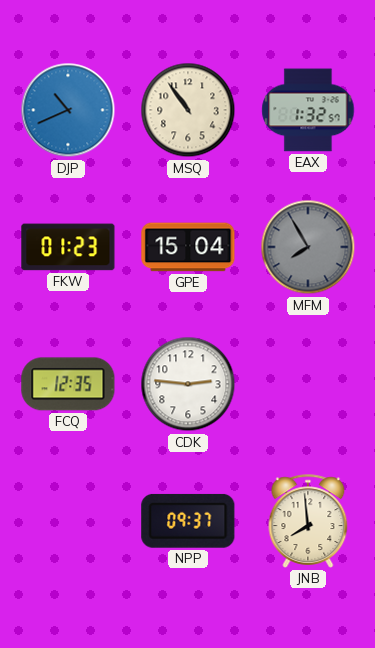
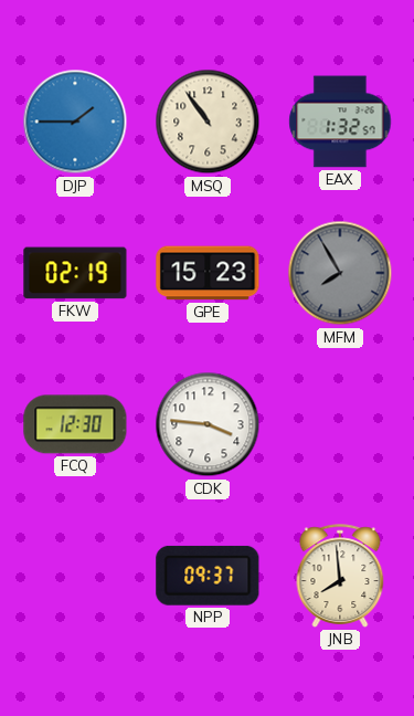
DJP: 10:41 -> 1:45
FKW: 01:23 -> 02:19
GPE: 15:04 -> 15:23
FCQ: 12:35 -> 12:30
CDK: 2:46 -> 3:46
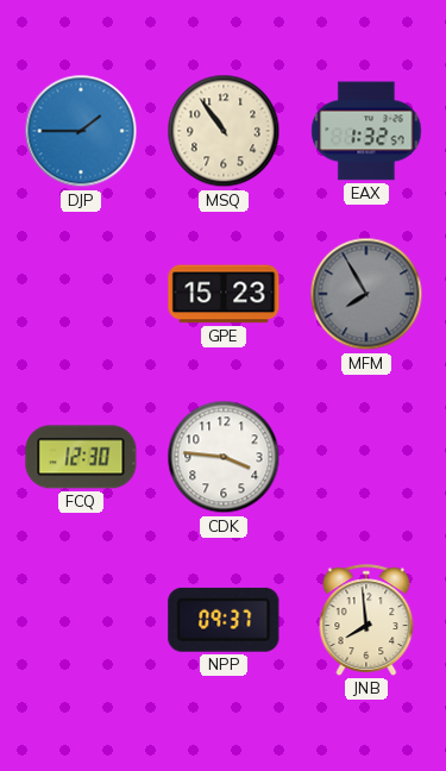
FKW: 02:19 -> none
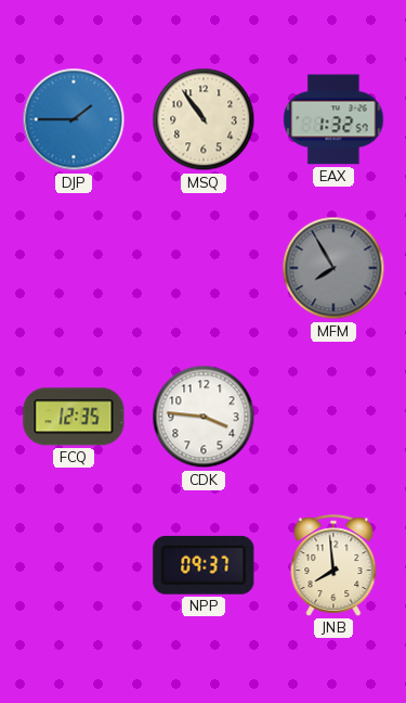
GPE: 15:23 -> none
FCQ: 12:30 -> 12:35
